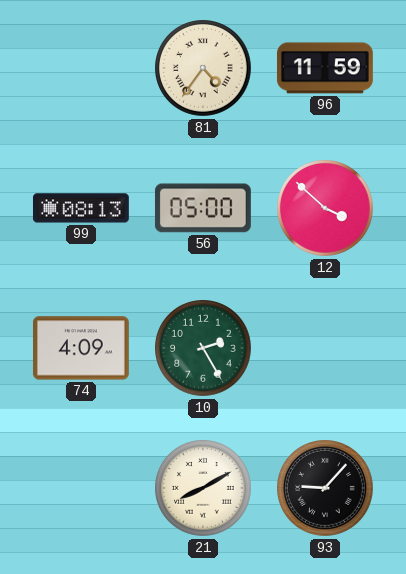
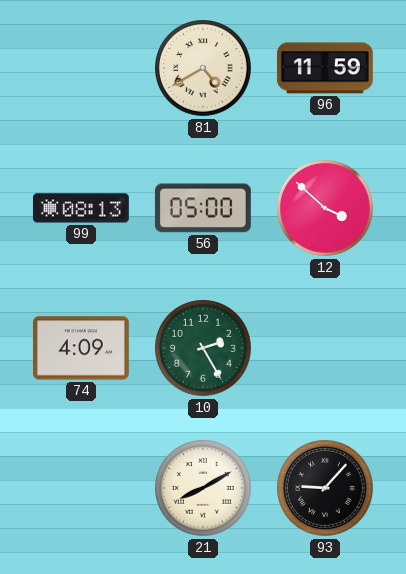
81: 4:36 -> 4:40
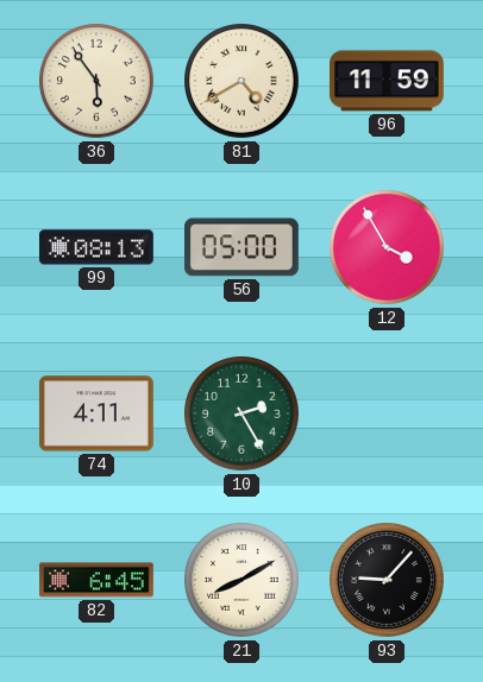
36: none -> 5:54
12: 3:52 -> 3:55
74: 4:09 -> 4:11
82: none -> 6:45
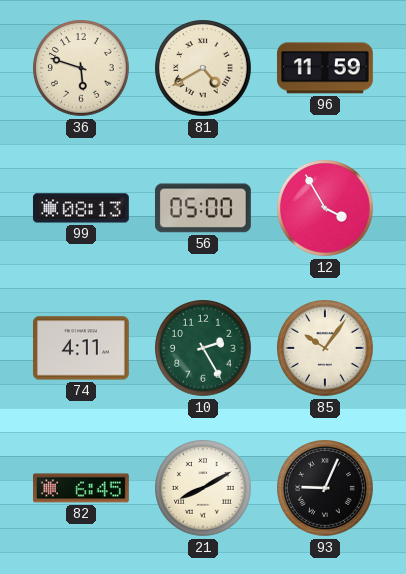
36: 5:54 -> 5:48
85: none -> 10:06
93: 9:07 -> 9:04
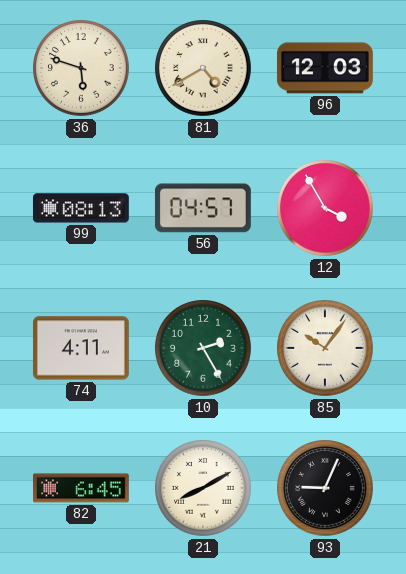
96: 11:59 -> 12:03
56: 05:00 -> 04:57
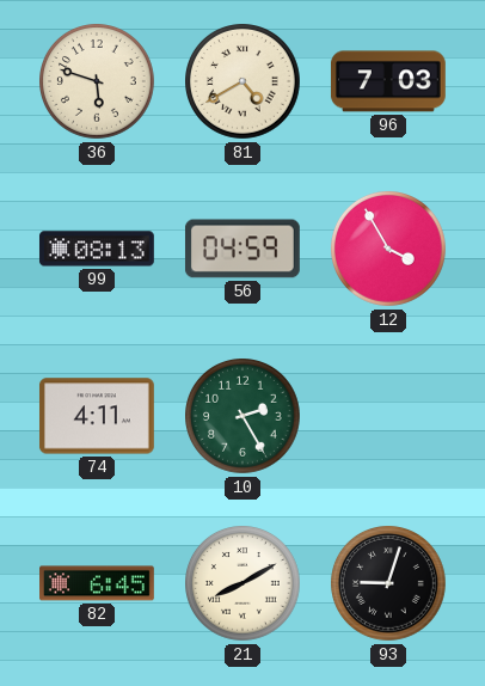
96: 12:03 -> 7:03
56: 04:57 -> 04:59
85: 10:06 -> none
93: 9:04 -> 9:03
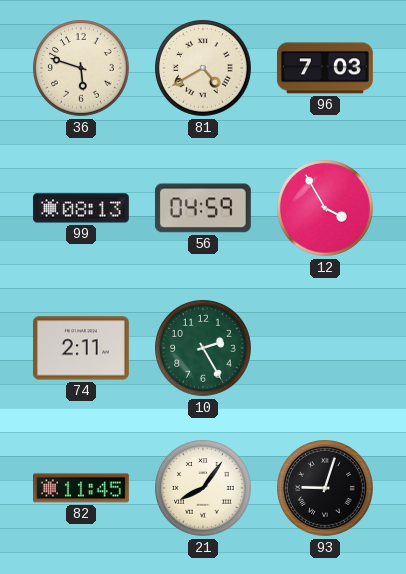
74: 4:11 -> 2:11
82: 6:45 -> 11:45
21: 8:10 -> 8:06
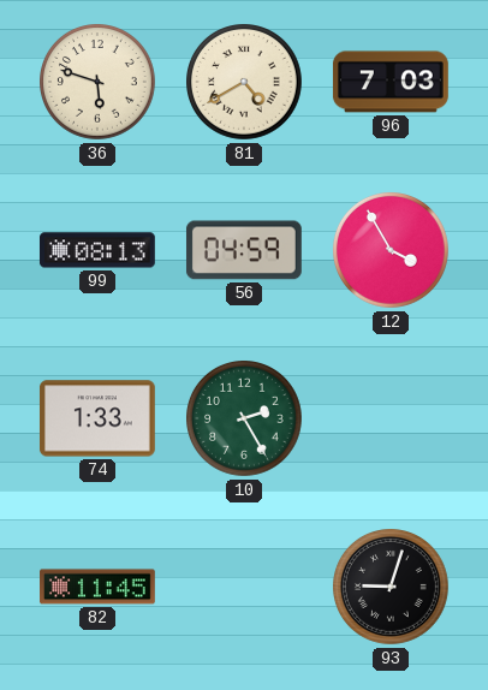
74: 2:11 -> 1:33
21: 8:06 -> none
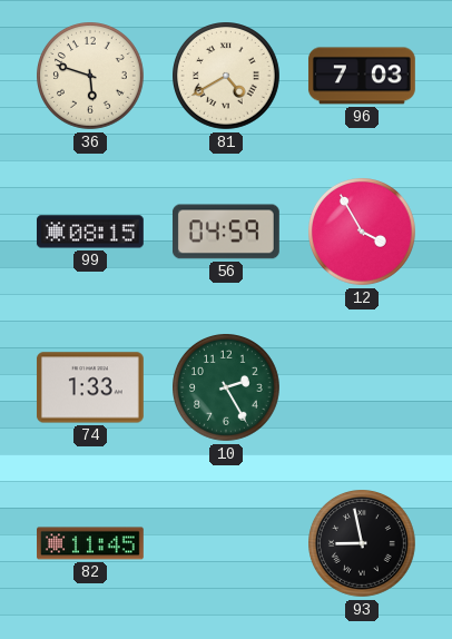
99: 08:13 -> 08:15
93: 9:03 -> 8:58
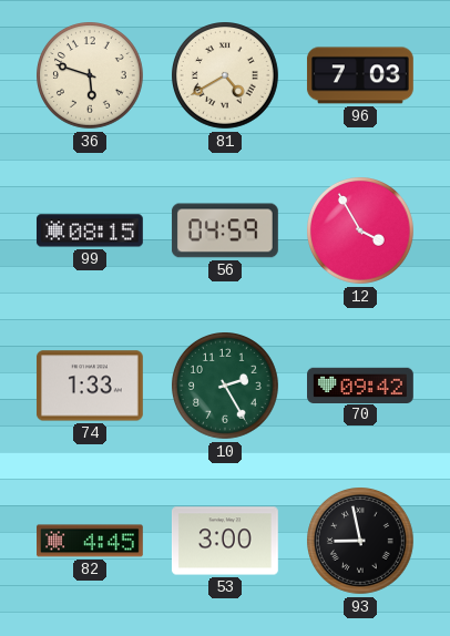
70: none -> 09:42
82: 11:45 -> 4:45
53: none -> 3:00
